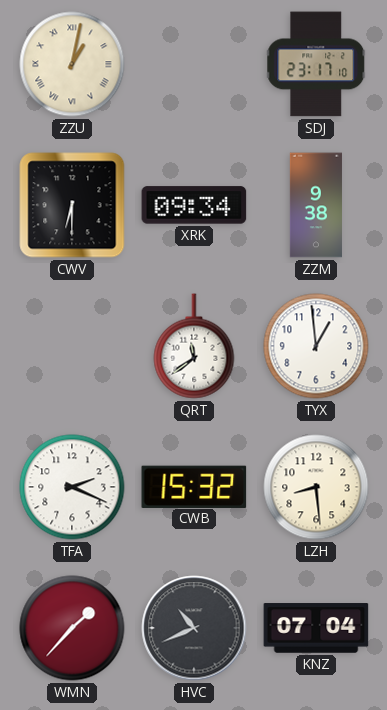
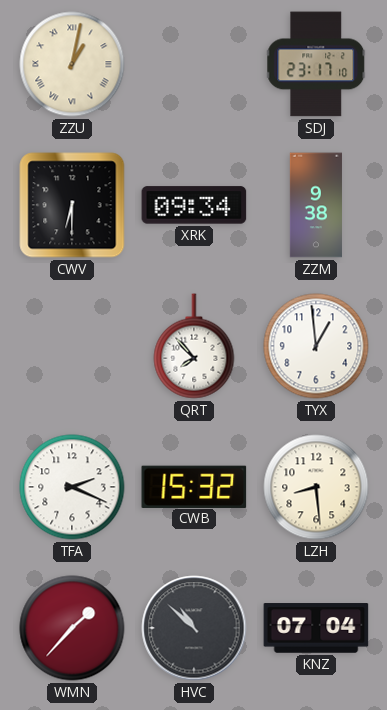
QRT: 11:39 -> 7:53
HVC: 10:41 -> 10:52
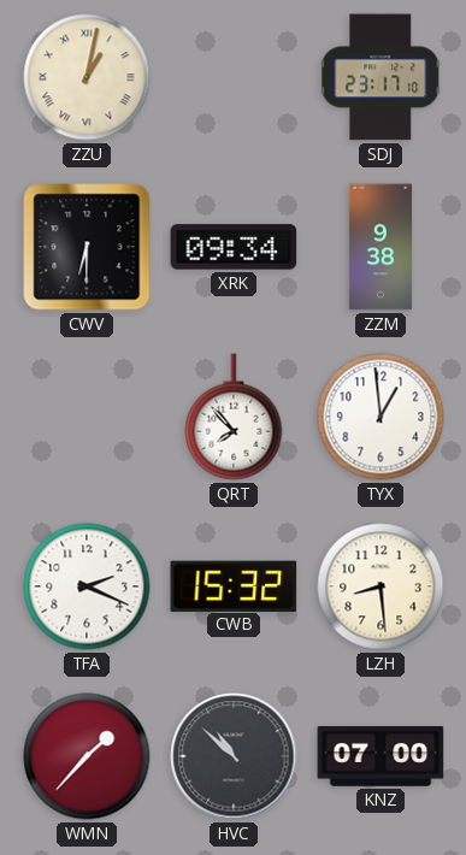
KNZ: 07:04 -> 07:00
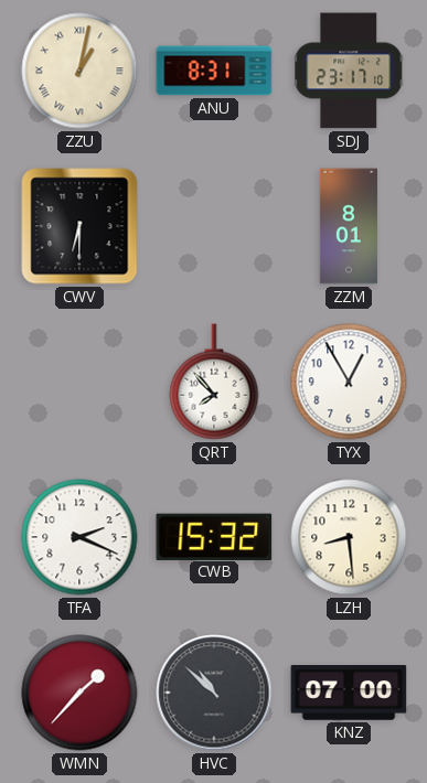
ANU: none -> 8:31
XRK: 09:34 -> none
ZZM: 9:38 -> 8:01
TYX: 12:59 -> 12:55
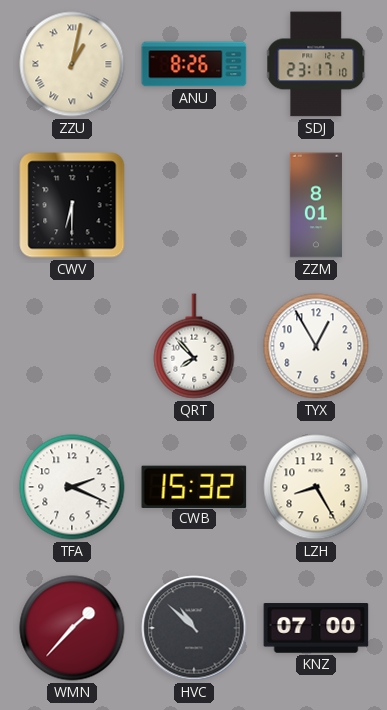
ANU: 8:31 -> 8:26
LZH: 8:29 -> 8:25
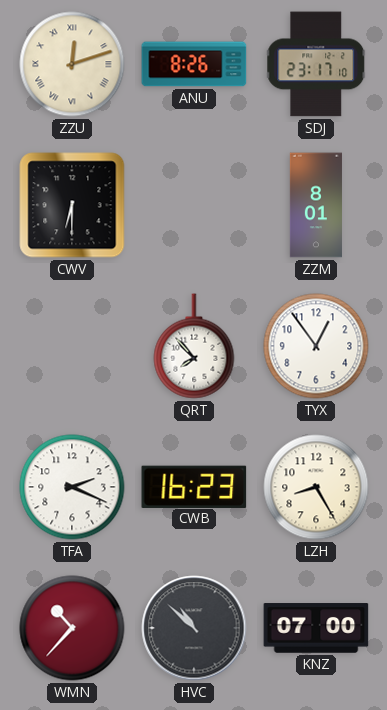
ZZU: 1:02 -> 12:12
TYX: 12:55 -> 12:54
CWB: 15:32 -> 16:23
WMN: 1:37 -> 10:37
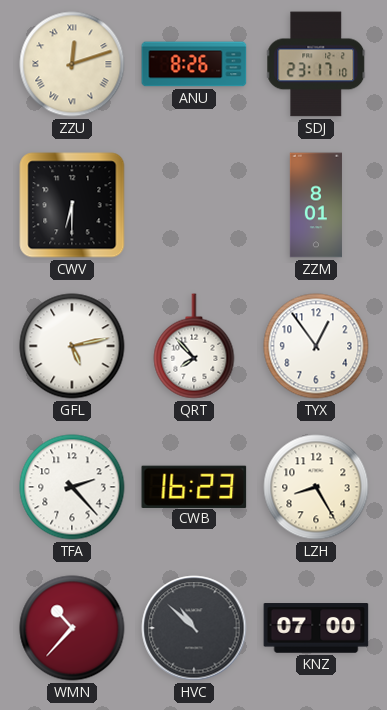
GFL: none -> 5:13
TFA: 2:19 -> 2:23
